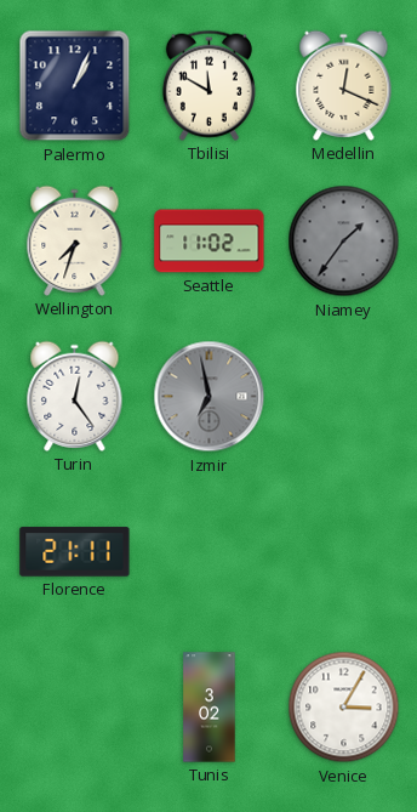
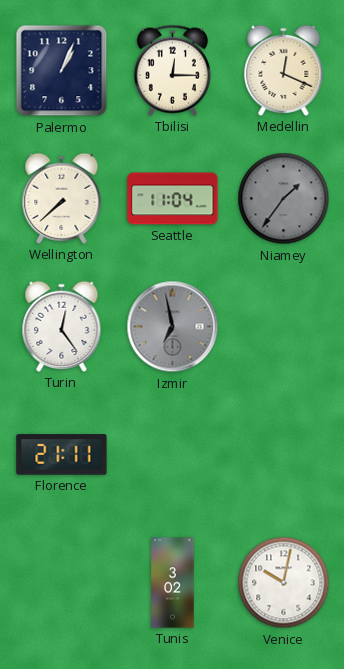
Tbilisi: 11:50 -> 12:15
Wellington: 7:33 -> 7:38
Seattle: 11:02 -> 11:04
Venice: 3:05 -> 10:02
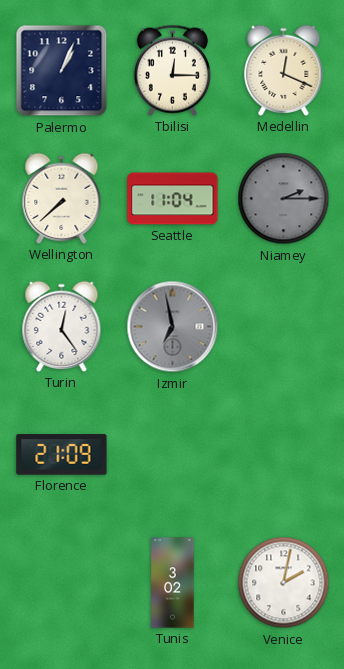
Niamey: 1:36 -> 2:15
Florence: 21:11 -> 21:09
Venice: 10:02 -> 2:02
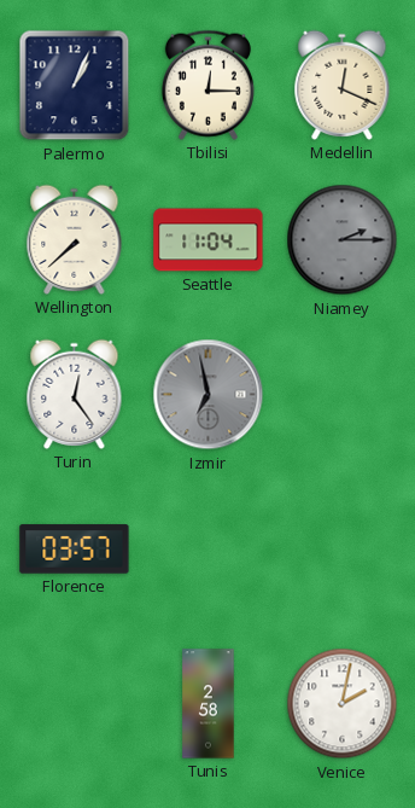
Florence: 21:09 -> 03:57
Tunis: 3:02 -> 2:58
